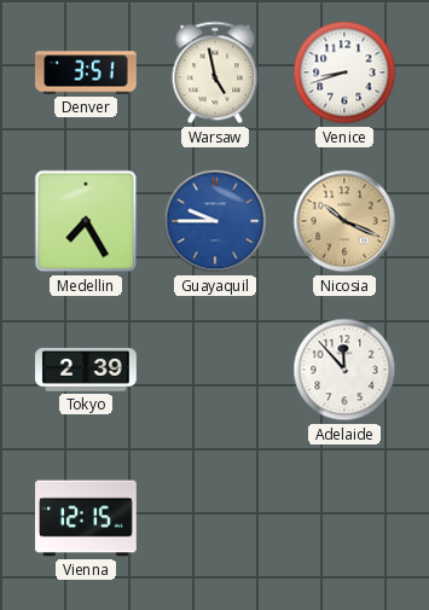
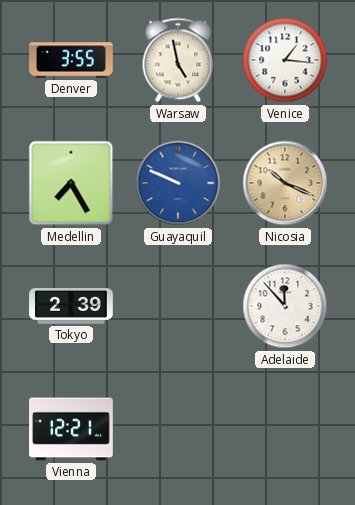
Denver: 3:51 -> 3:55
Venice: 8:42 -> 1:16
Guayaquil: 9:45 -> 9:49
Vienna: 12:15 -> 12:21
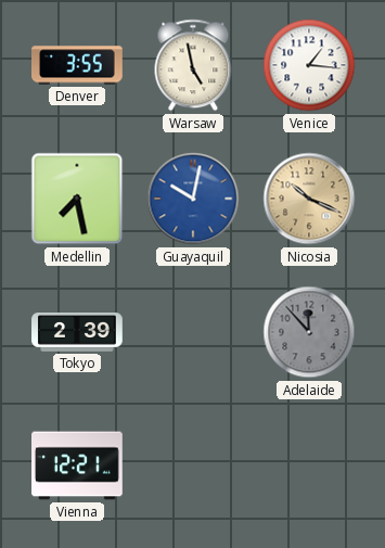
Medellin: 7:25 -> 7:28
Guayaquil: 9:49 -> 10:02
Adelaide dial: white -> grey
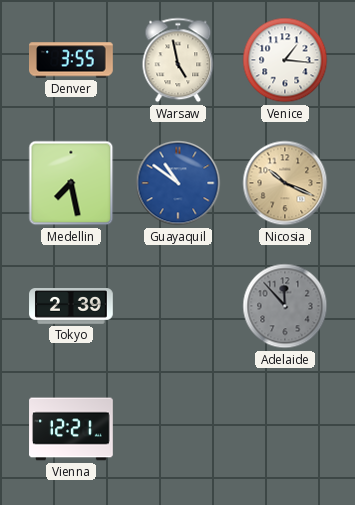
Guayaquil: 10:02 -> 10:51
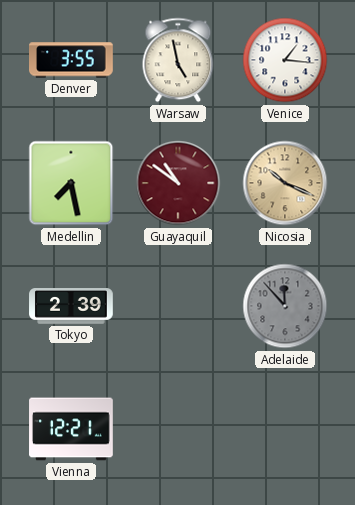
Guayaquil dial: blue -> burgundy
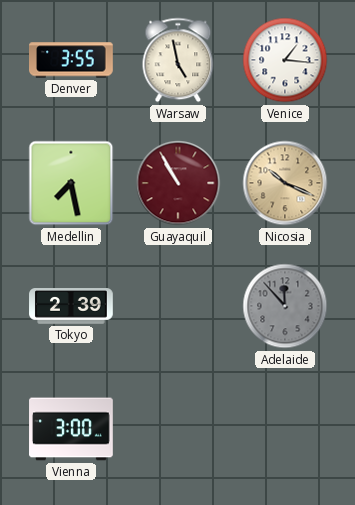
Guayaquil: 10:51 -> 10:55
Vienna: 12:21 -> 3:00
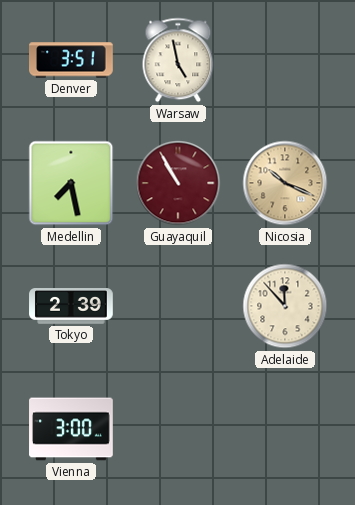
Denver: 3:55 -> 3:51
Venice: 1:16 -> none
Adelaide dial: grey -> cream
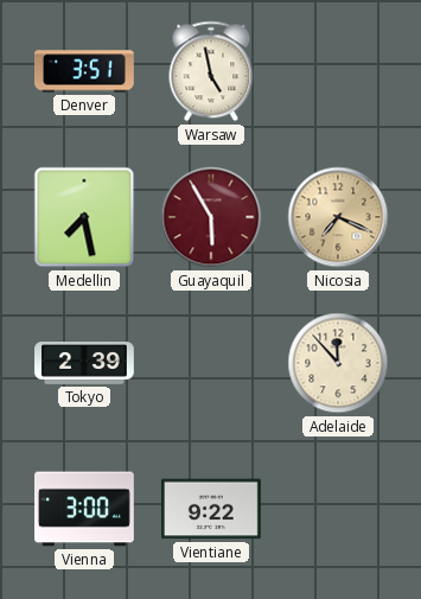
Guayaquil: 10:55 -> 5:55
Nicosia: 10:19 -> 7:19
Vientiane: none -> 9:22
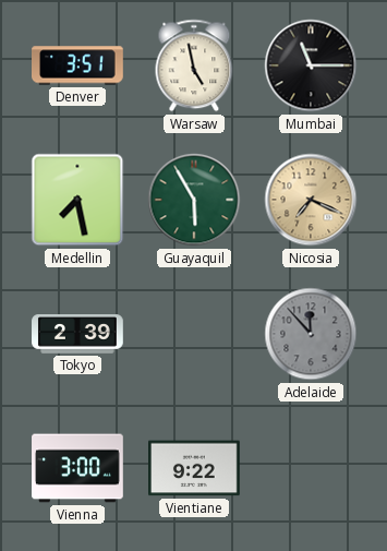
Mumbai: none -> 11:15
Guayaquil dial: burgundy -> green
Adelaide dial: cream -> grey
